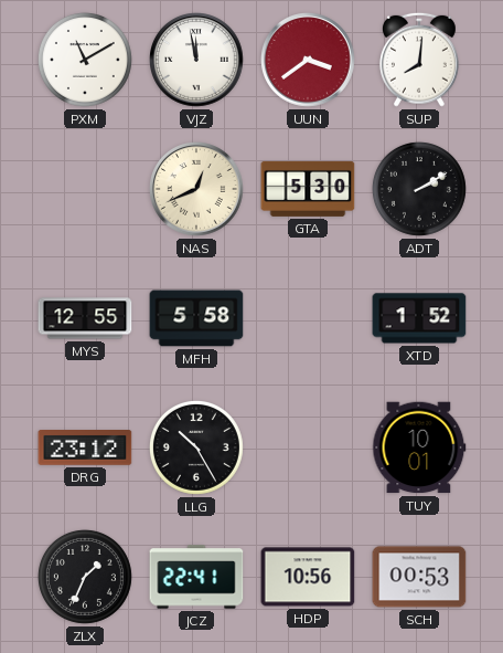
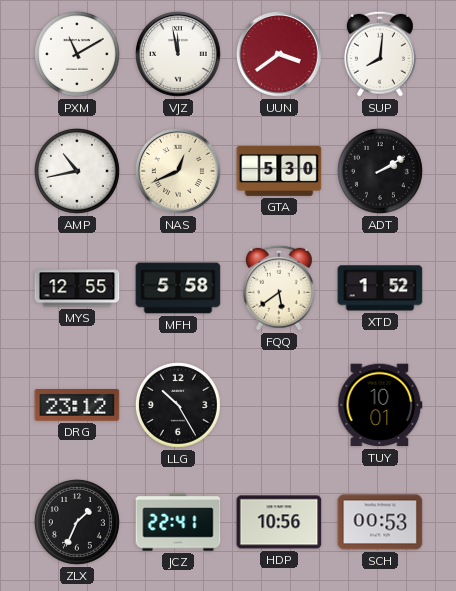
AMP: none -> 10:43
FQQ: none -> 5:39
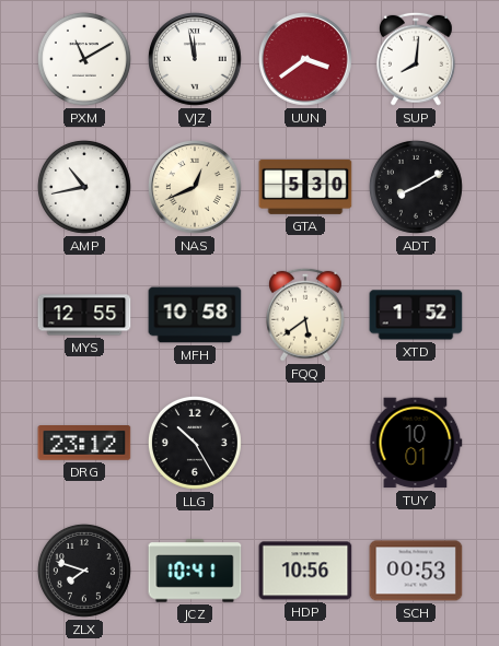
ADT: 2:10 -> 8:10
MFH: 5:58 -> 10:58
ZLX: 1:34 -> 7:48
JCZ: 22:41 -> 10:41
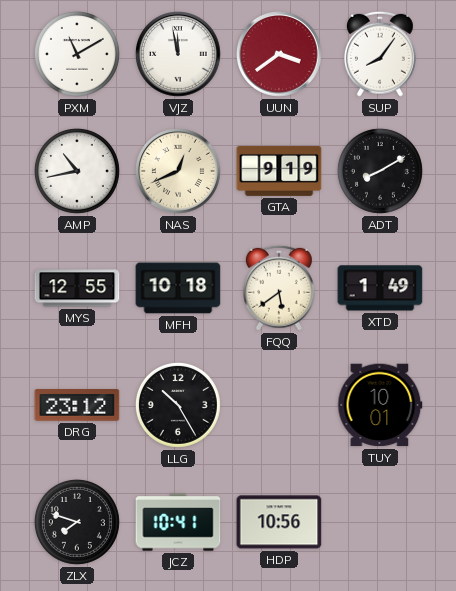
SUP: 8:01 -> 8:06
GTA: 5:30 -> 9:19
MFH: 10:58 -> 10:18
XTD: 1:52 -> 1:49
SCH: 00:53 -> none
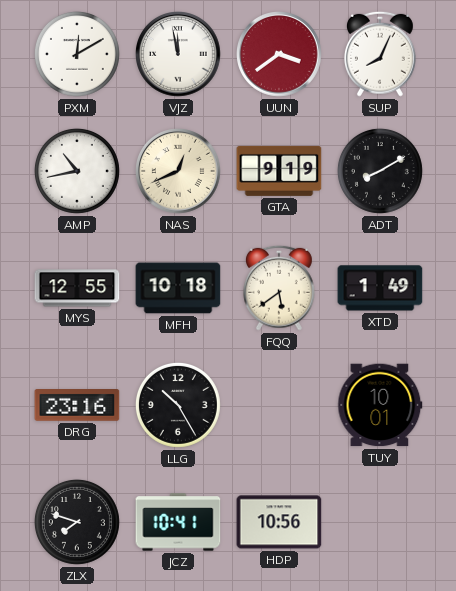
PXM: 11:10 -> 12:10
SUP: 8:06 -> 8:04
DRG: 23:12 -> 23:16
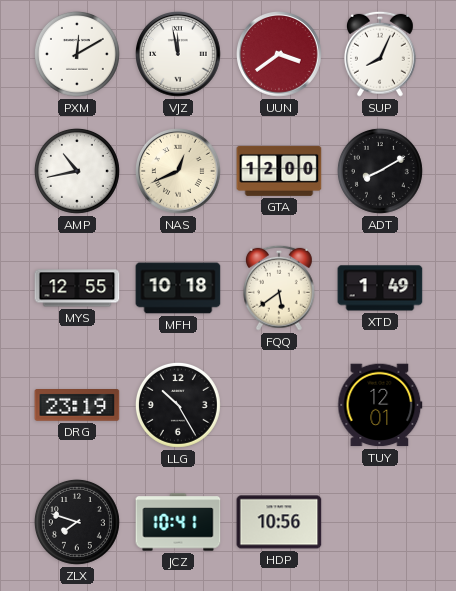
GTA: 9:19 -> 12:00
DRG: 23:16 -> 23:19
TUY: 10:01 -> 12:01
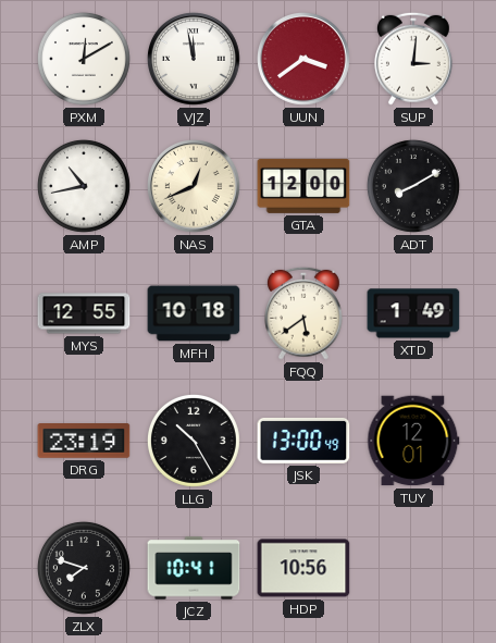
SUP: 8:04 -> 3:01
JSK: none -> 13:00
